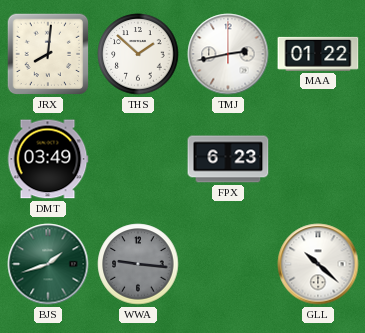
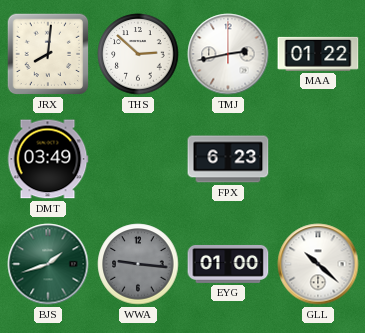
THS: 1:52 -> 2:52
EYG: none -> 01:00
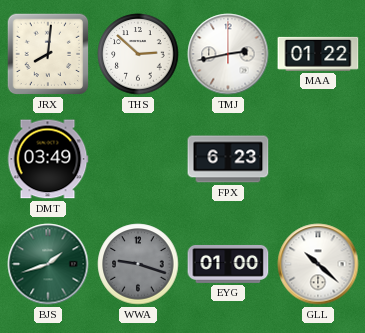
WWA: 9:16 -> 9:18
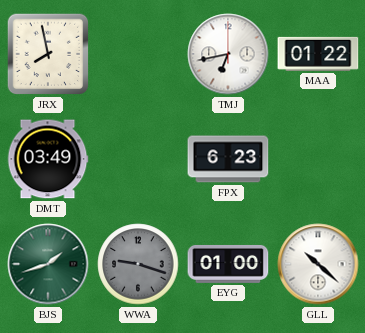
JRX: 8:01 -> 7:58
THS: 2:52 -> none
TMJ: 2:43 -> 6:43
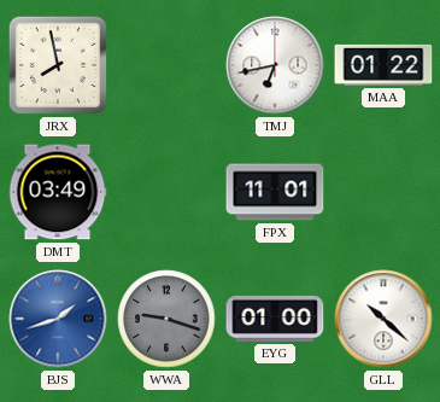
FPX: 6:23 -> 11:01
BJS dial: green -> blue
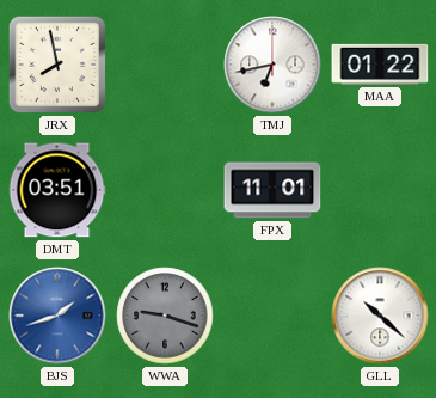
DMT: 03:49 -> 03:51
EYG: 01:00 -> none
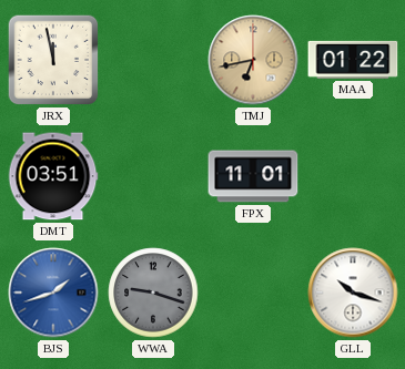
JRX: 7:58 -> 11:58
TMJ dial: white -> champagne
GLL: 10:22 -> 10:18
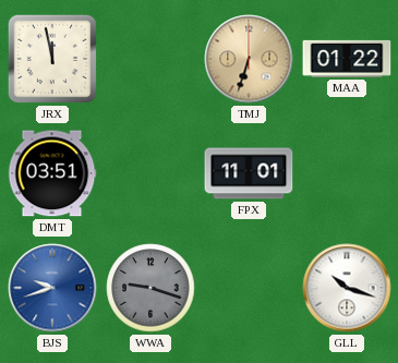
TMJ: 6:43 -> 6:33
BJS: 1:42 -> 9:42
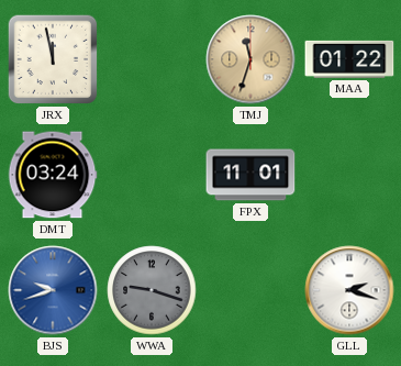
TMJ: 6:33 -> 11:33
DMT: 03:51 -> 03:24
GLL: 10:18 -> 2:18
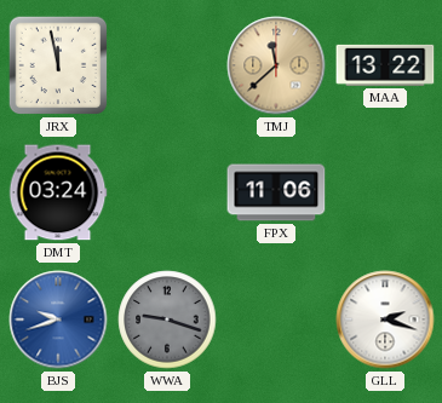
TMJ: 11:33 -> 11:38
MAA: 01:22 -> 13:22
FPX: 11:01 -> 11:06
